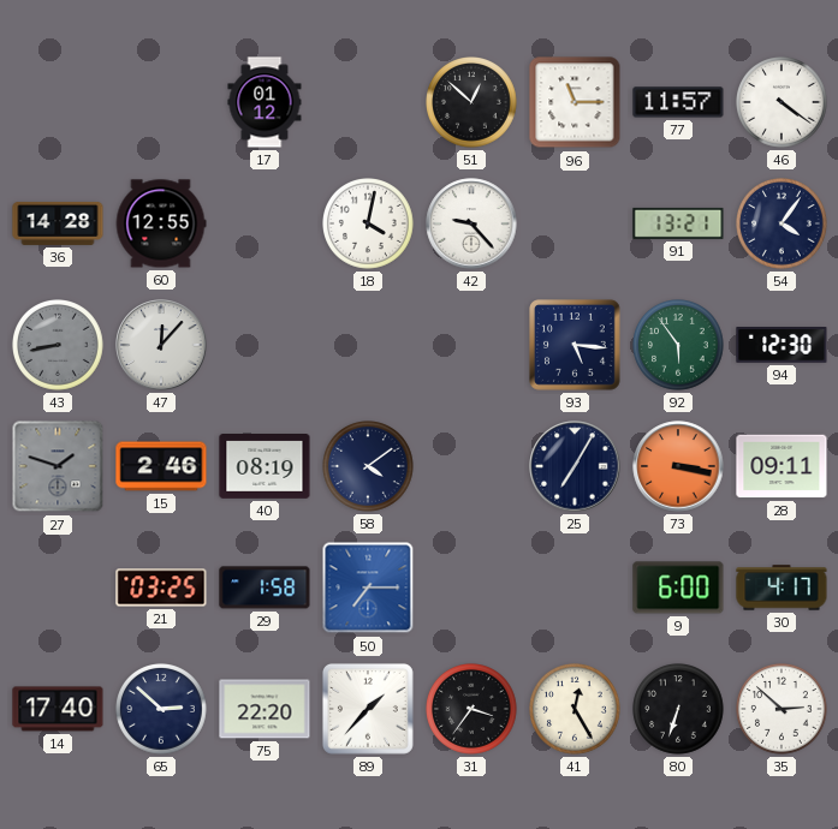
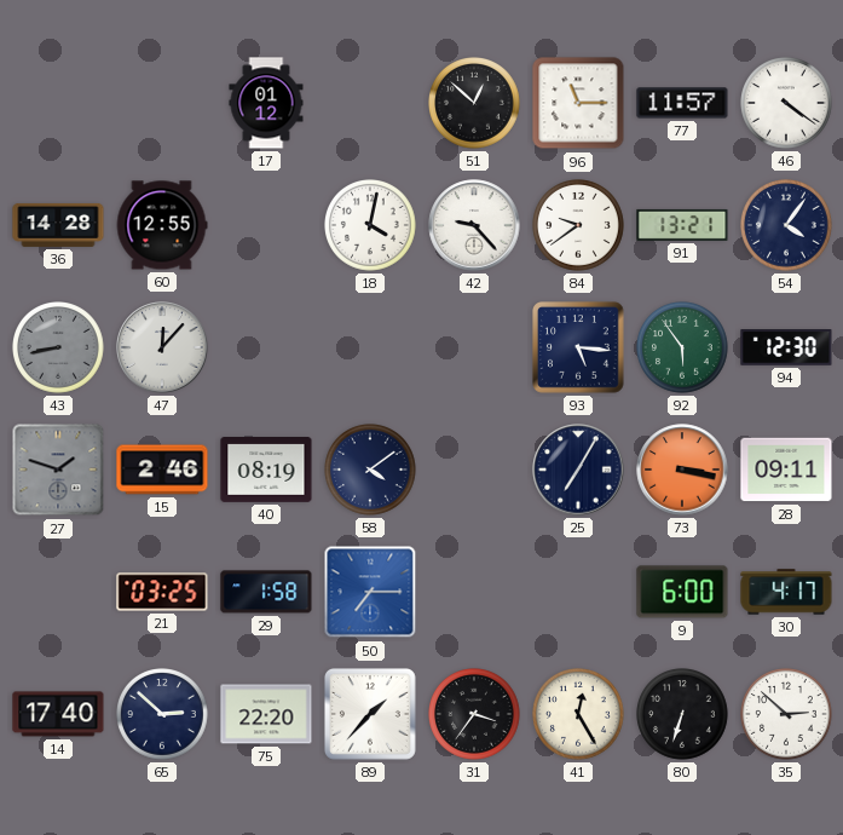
84: none -> 9:39
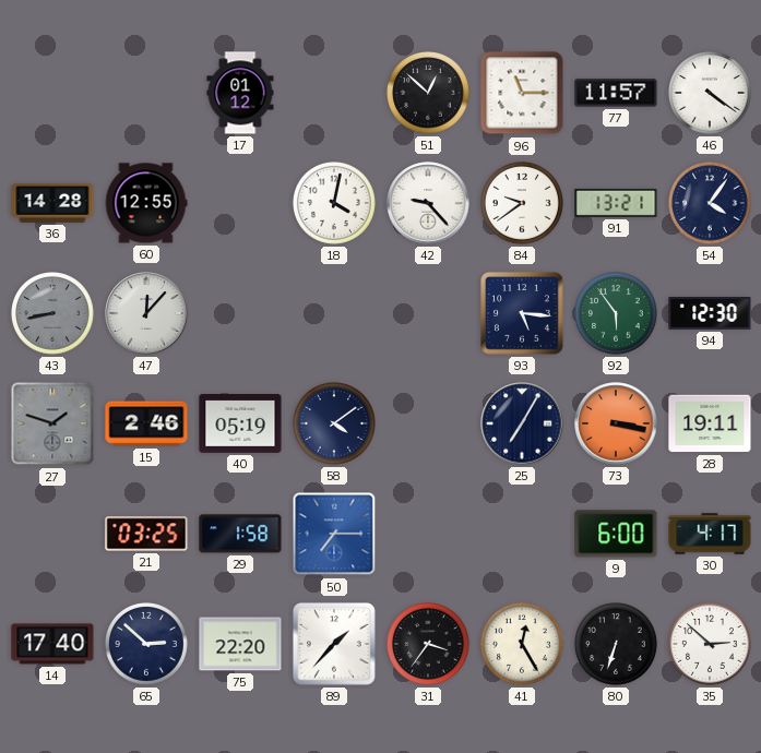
40: 08:19 -> 05:19
28: 09:11 -> 19:11
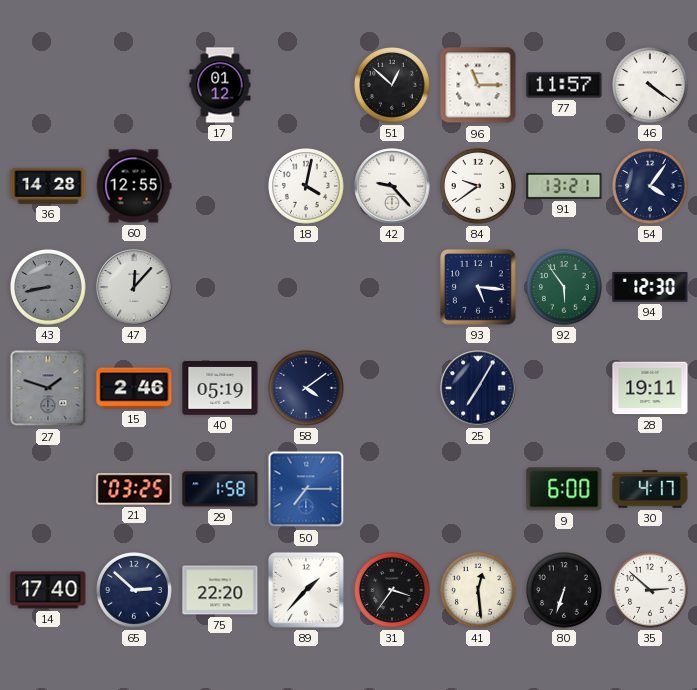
73: 3:17 -> none
41: 12:25 -> 12:29
